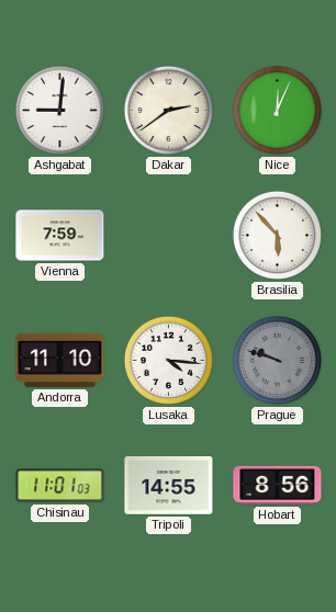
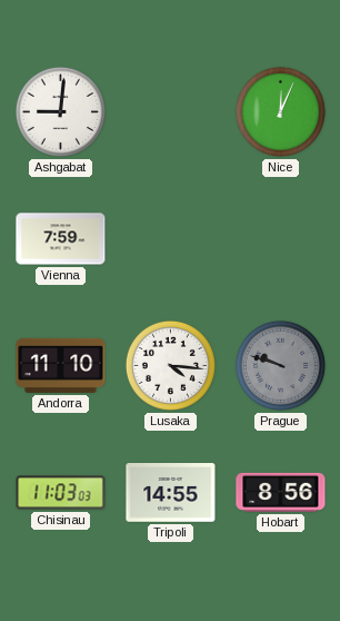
Dakar: 2:39 -> none
Brasilia: 5:53 -> none
Chisinau: 11:01 -> 11:03
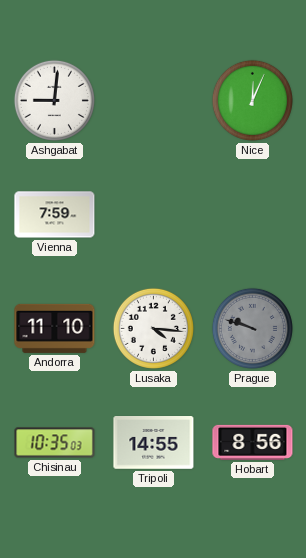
Chisinau: 11:03 -> 10:35
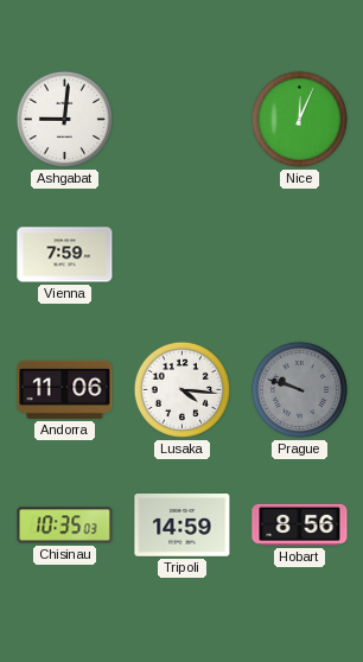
Andorra: 11:10 -> 11:06
Tripoli: 14:55 -> 14:59
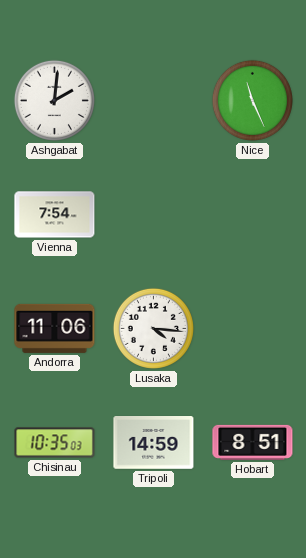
Ashgabat: 9:01 -> 2:01
Nice: 12:04 -> 11:26
Vienna: 7:59 -> 7:54
Prague: 9:48 -> none
Hobart: 8:56 -> 8:51
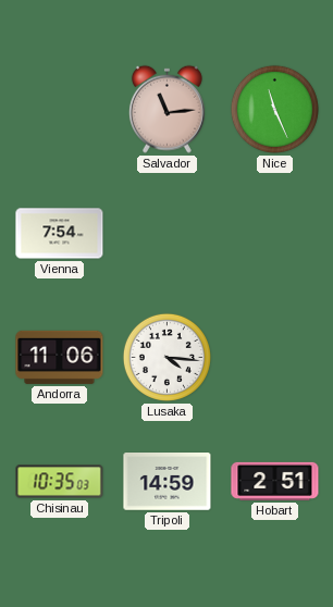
Ashgabat: 2:01 -> none
Salvador: none -> 11:14
Hobart: 8:51 -> 2:51
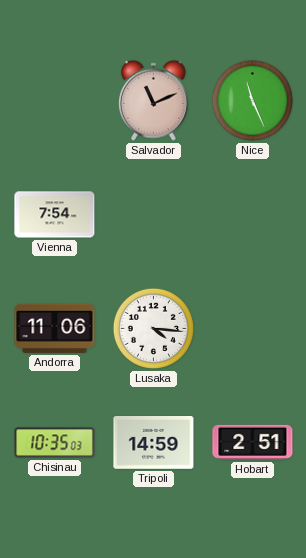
Salvador: 11:14 -> 11:11
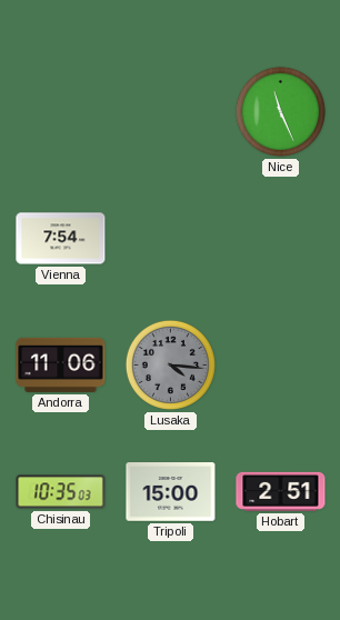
Salvador: 11:11 -> none
Lusaka dial: white -> grey
Tripoli: 14:59 -> 15:00
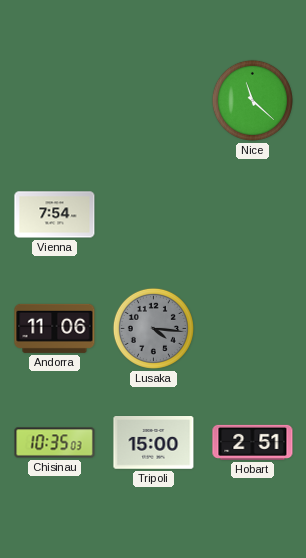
Nice: 11:26 -> 11:22
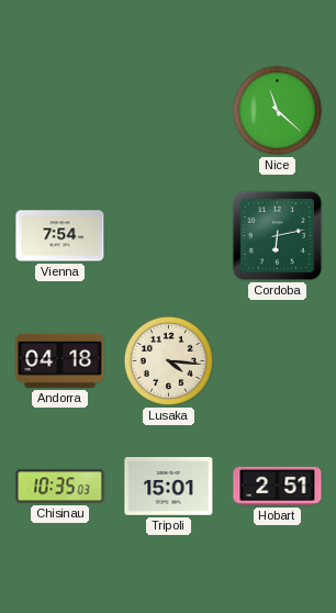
Cordoba: none -> 6:13
Andorra: 11:06 -> 04:18
Lusaka dial: grey -> cream
Tripoli: 15:00 -> 15:01
